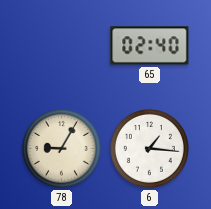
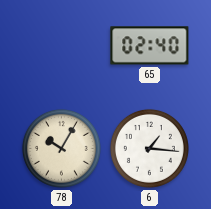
78: 9:05 -> 10:05
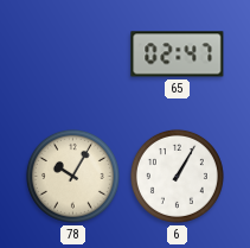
65: 02:40 -> 02:47
6: 1:16 -> 1:05
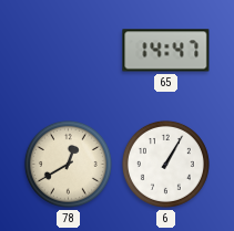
65: 02:47 -> 14:47
78: 10:05 -> 12:40
